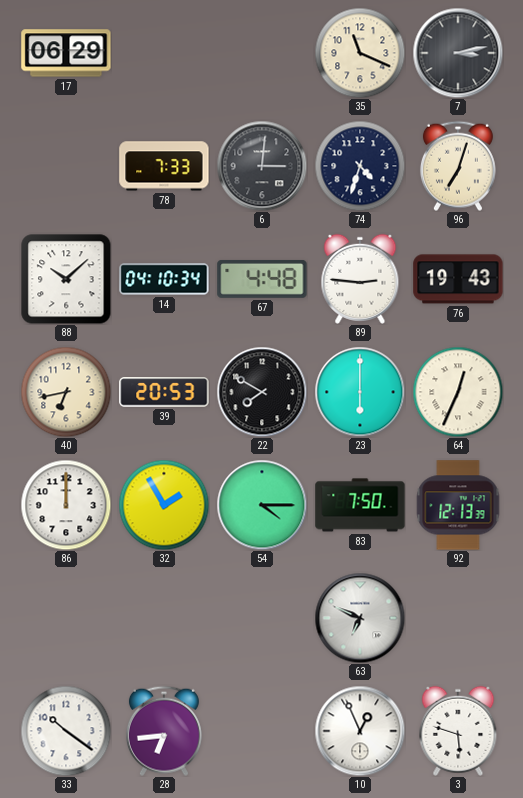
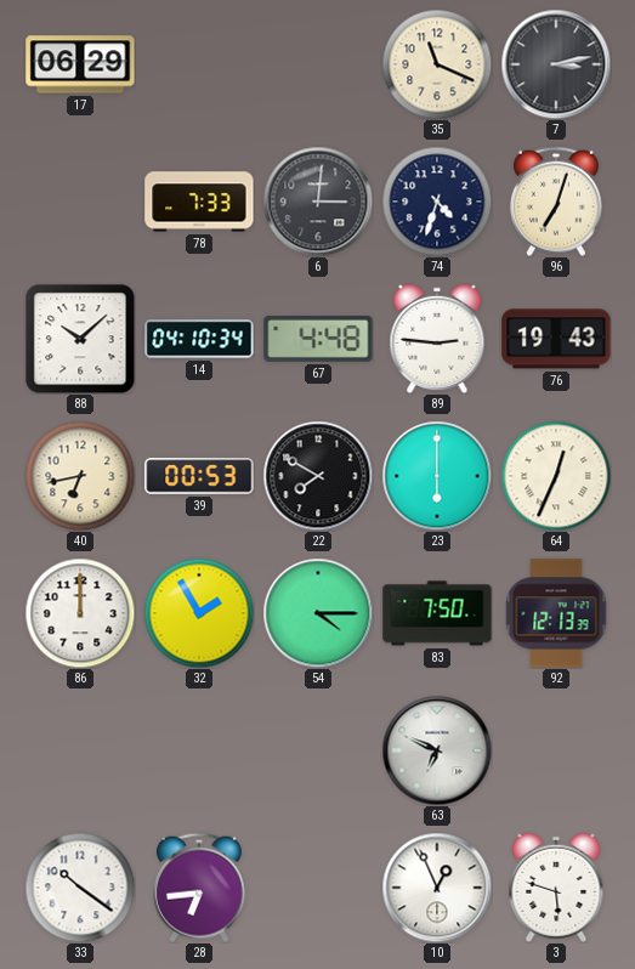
39: 20:53 -> 00:53
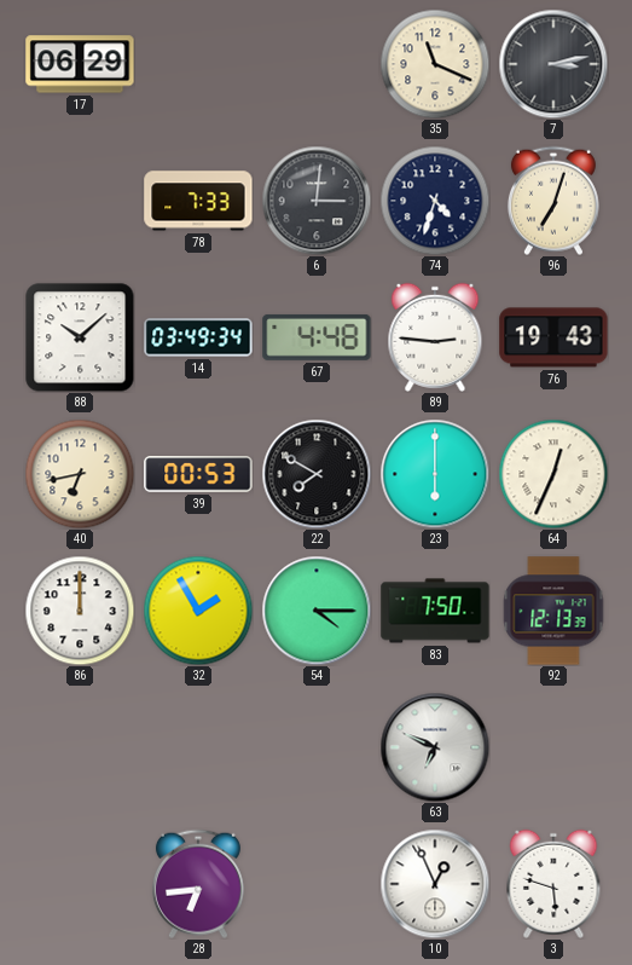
14: 04:10 -> 03:49
33: 10:21 -> none
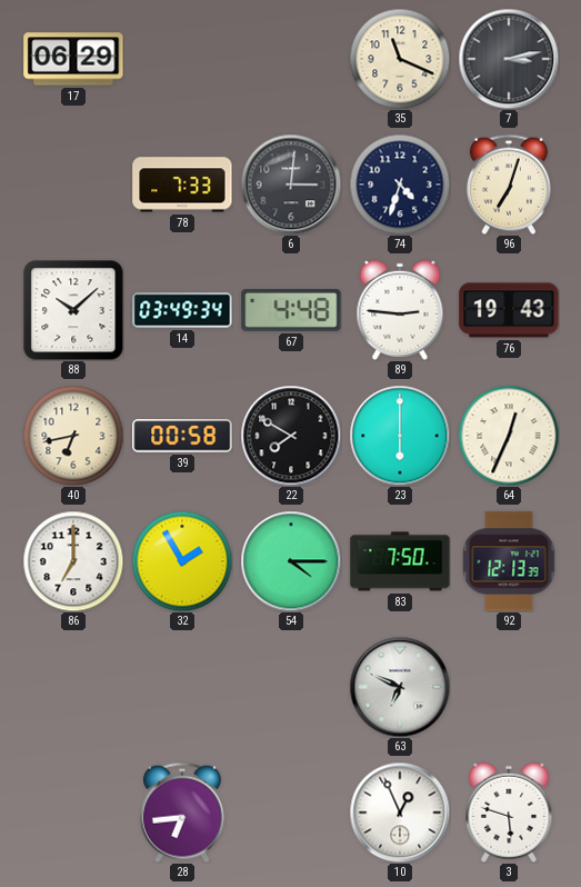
39: 00:53 -> 00:58
86: 12:00 -> 7:00
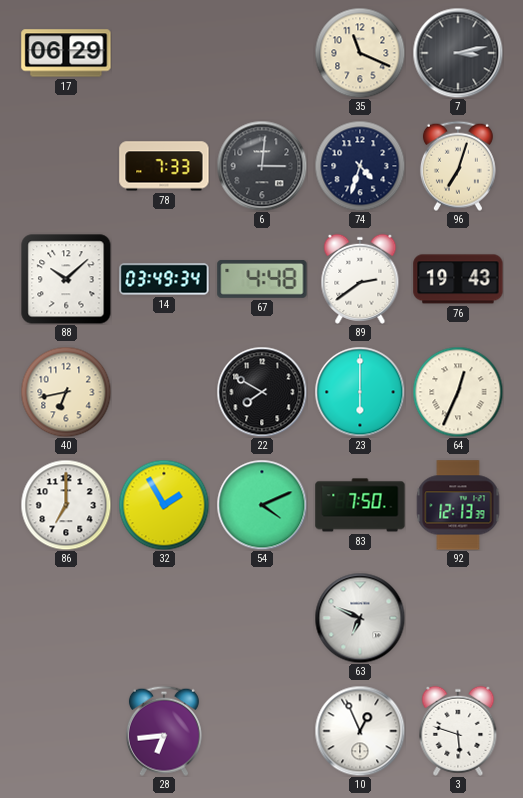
89: 2:46 -> 2:39
39: 00:58 -> none
54: 4:15 -> 4:11
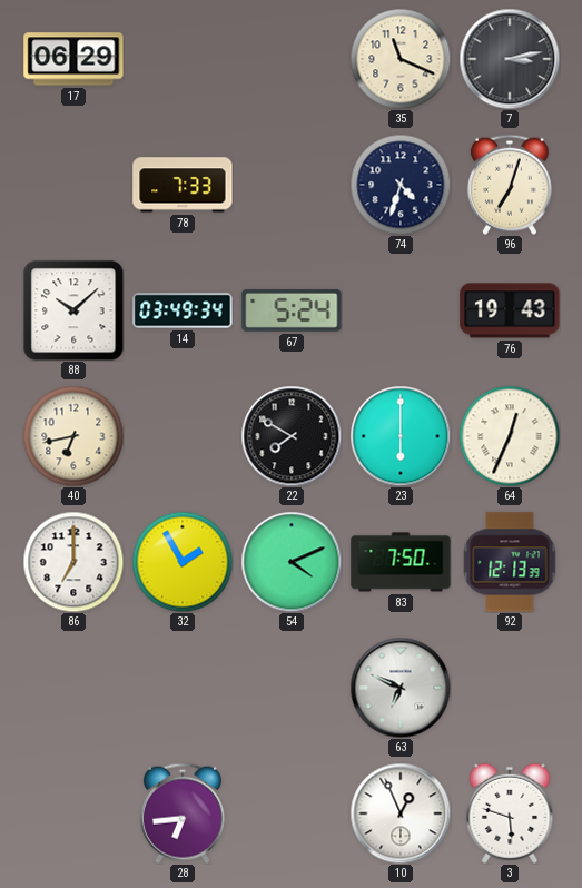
6: 3:01 -> none
67: 4:48 -> 5:24
89: 2:39 -> none
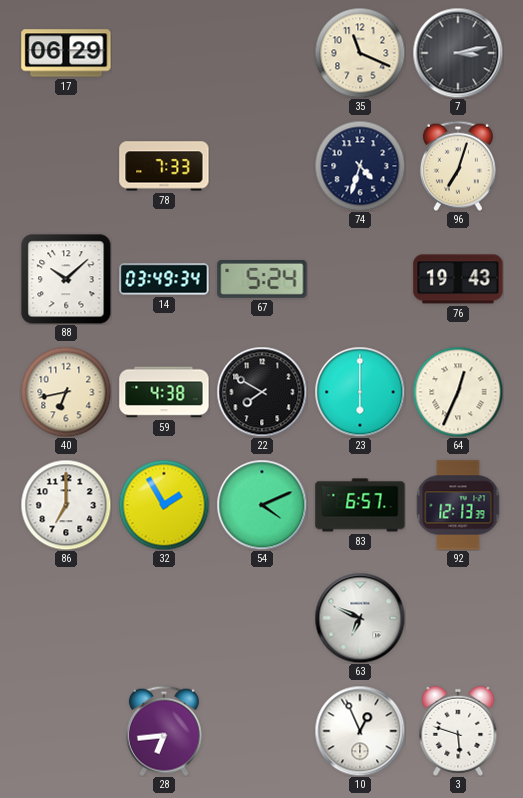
59: none -> 4:38
83: 7:50 -> 6:57
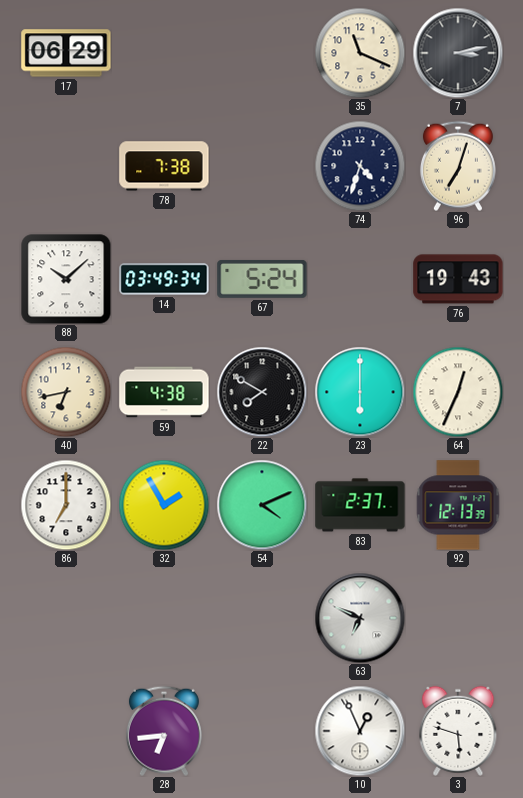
78: 7:33 -> 7:38
83: 6:57 -> 2:37
